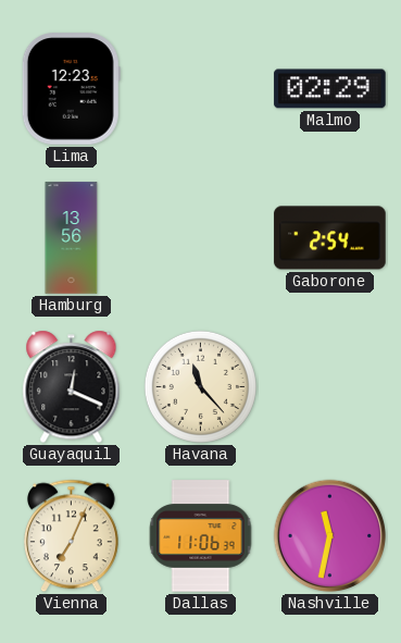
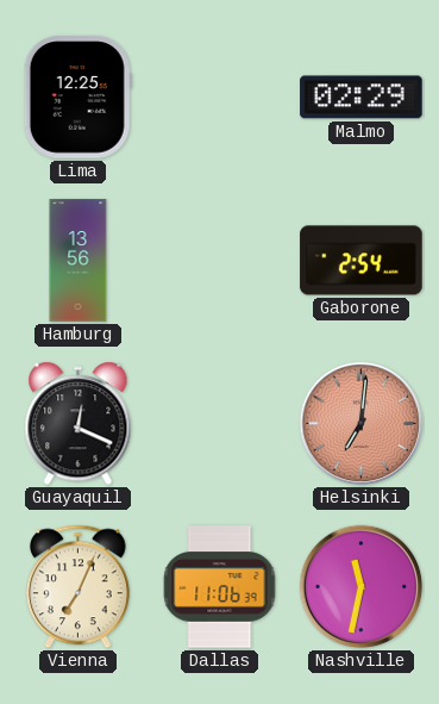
Lima: 12:23 -> 12:25
Havana: 11:23 -> none
Helsinki: none -> 7:01
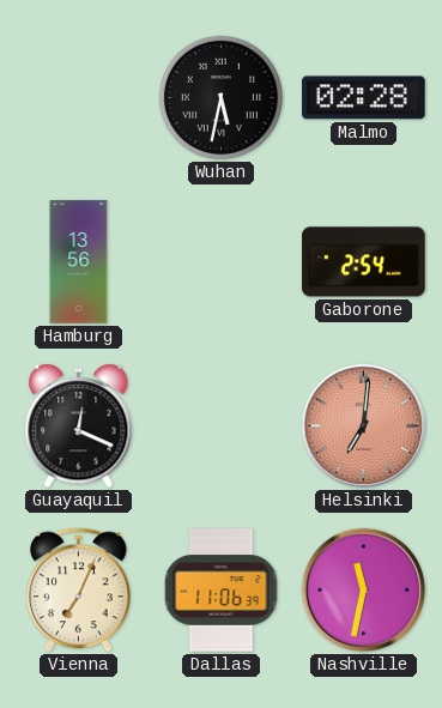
Lima: 12:25 -> none
Wuhan: none -> 5:32
Malmo: 02:29 -> 02:28
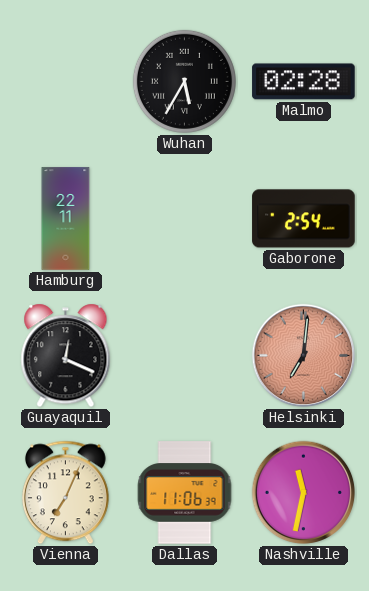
Wuhan: 5:32 -> 5:35
Hamburg: 13:56 -> 22:11
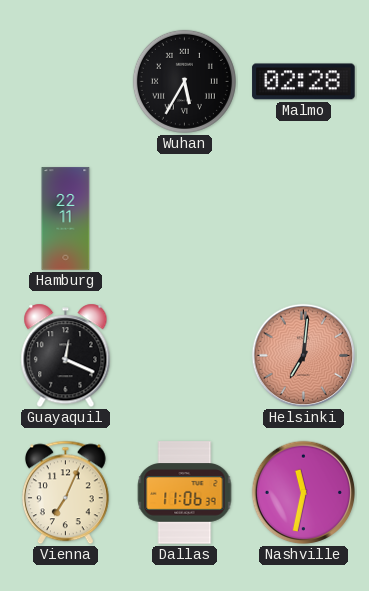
Gaborone: 2:54 -> none
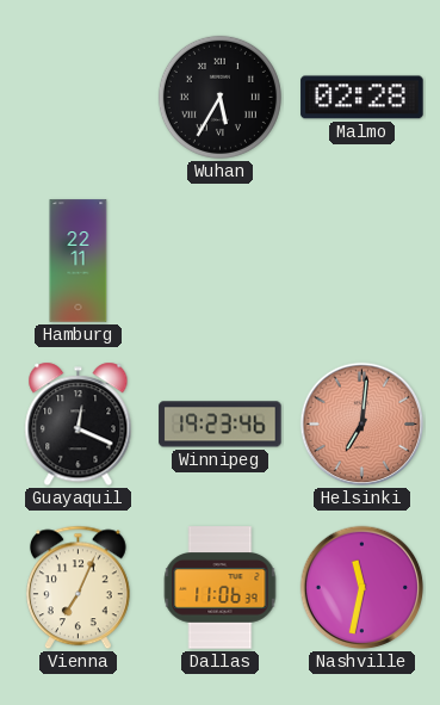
Winnipeg: none -> 19:23
